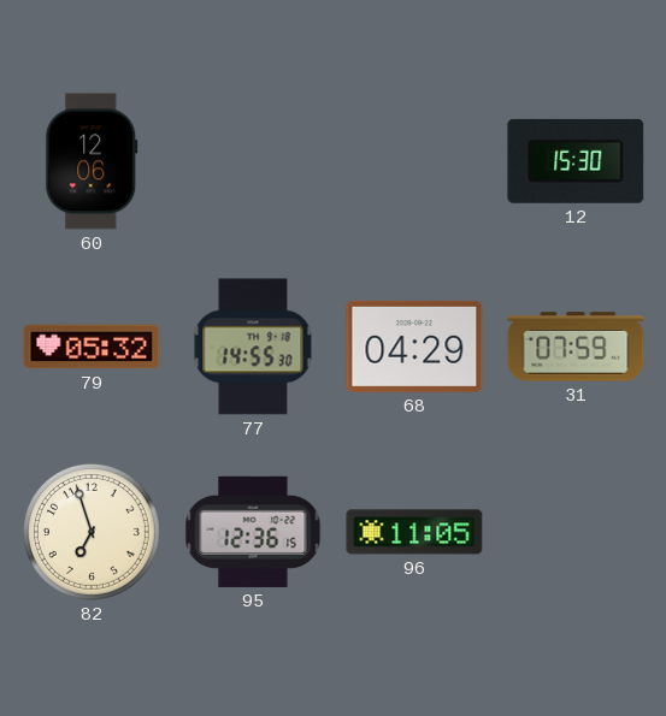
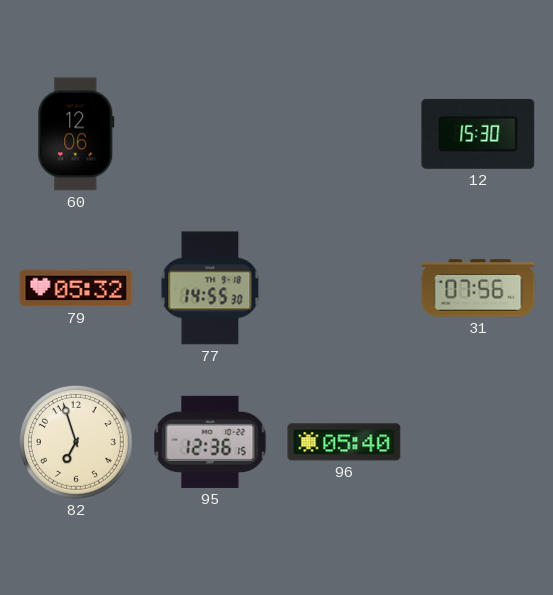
68: 04:29 -> none
31: 07:59 -> 07:56
96: 11:05 -> 05:40
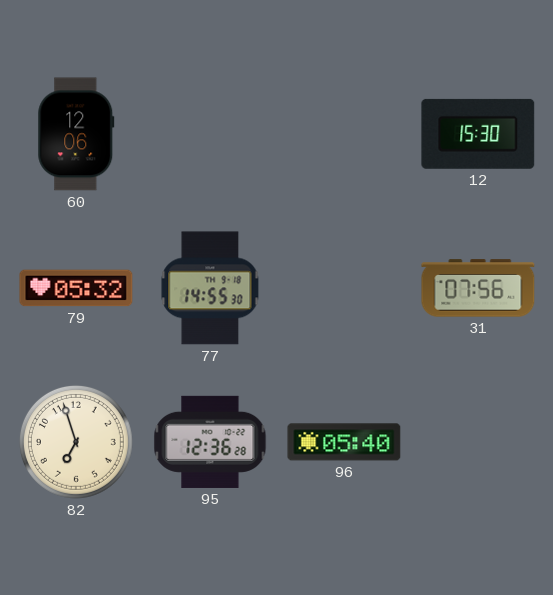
95: 12:36:15 -> 12:36:28
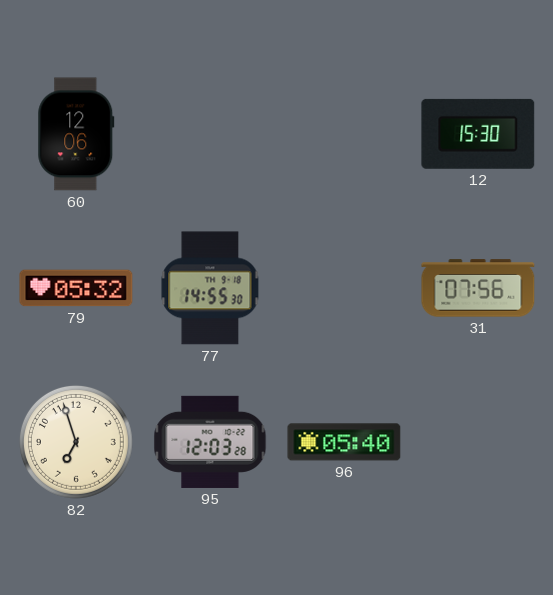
95: 12:36 -> 12:03
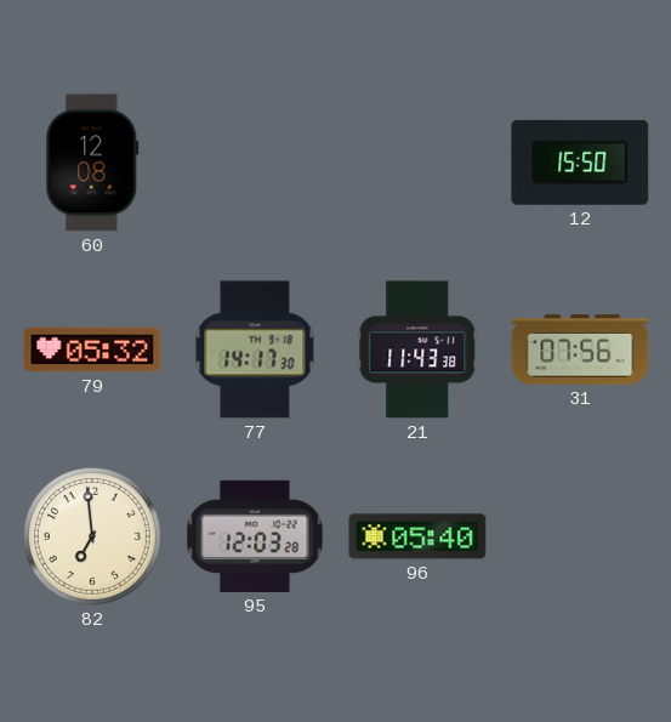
60: 12:06 -> 12:08
12: 15:30 -> 15:50
77: 14:55 -> 14:17
21: none -> 11:43
82: 6:57 -> 6:59
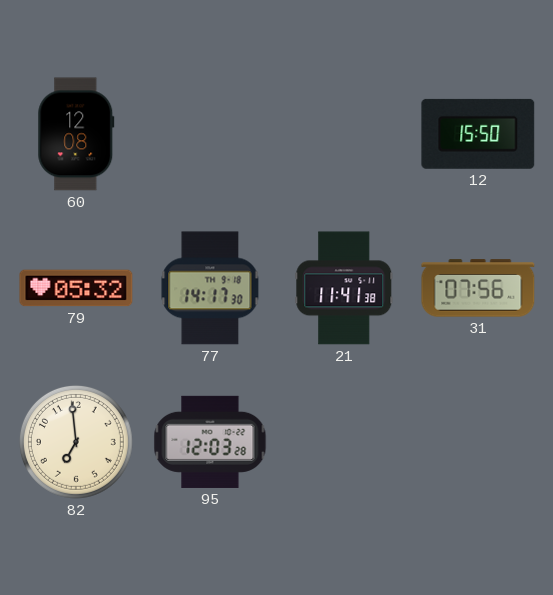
21: 11:43 -> 11:41
96: 05:40 -> none
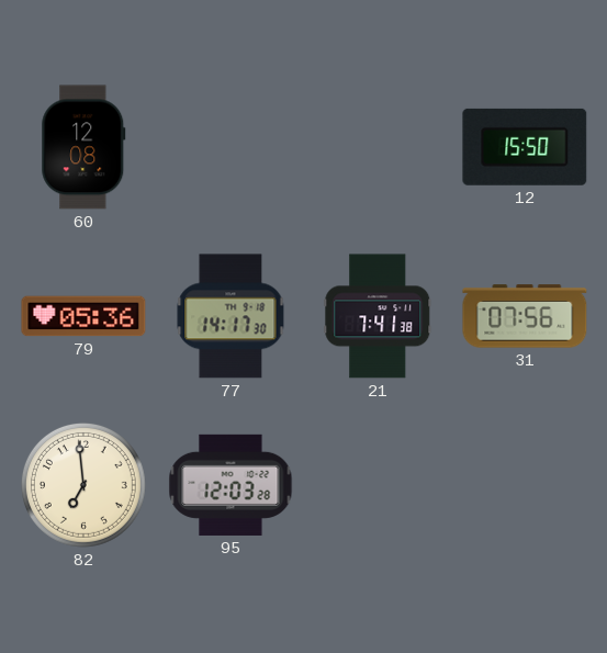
79: 05:32 -> 05:36
21: 11:41 -> 7:41
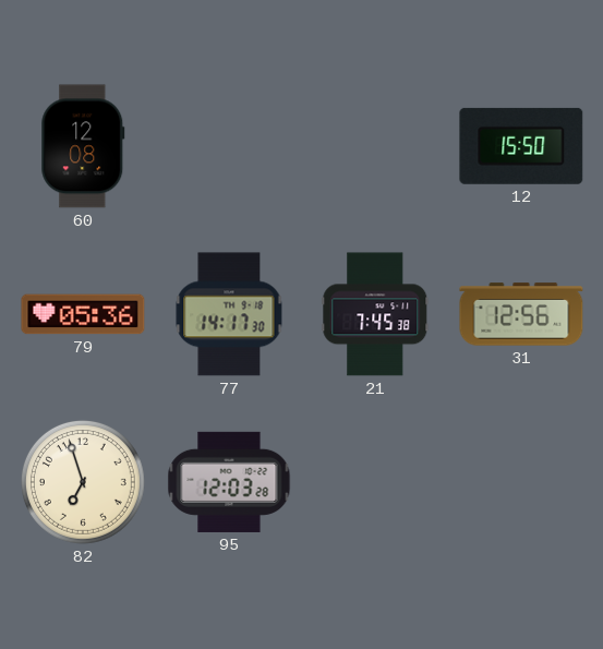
21: 7:41 -> 7:45
31: 07:56 -> 12:56
82: 6:59 -> 6:57
